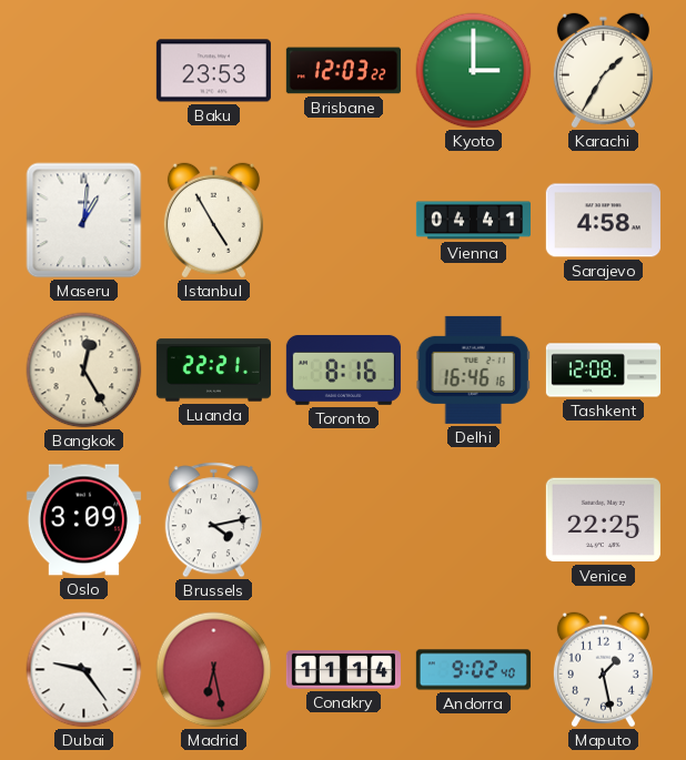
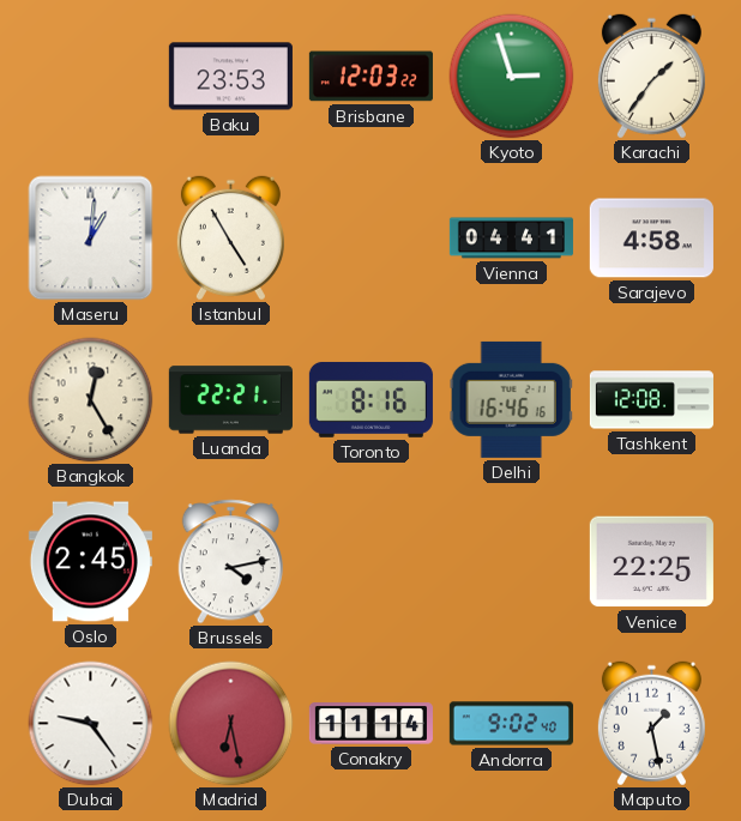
Kyoto: 3:00 -> 2:57
Karachi: 1:35 -> 1:36
Oslo: 3:09 -> 2:45
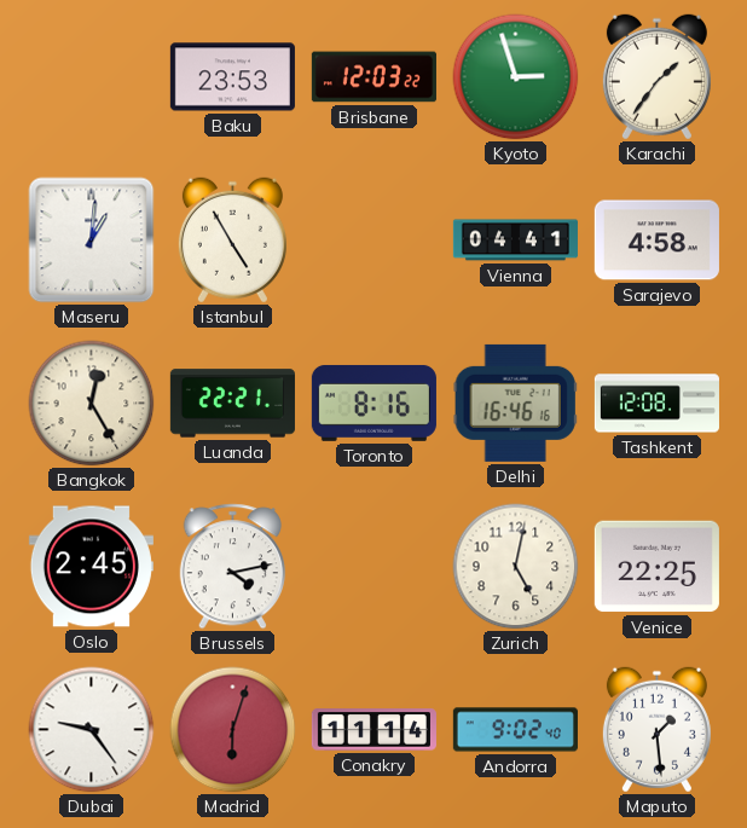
Zurich: none -> 5:02
Madrid: 6:28 -> 6:03
Maputo: 1:28 -> 1:29
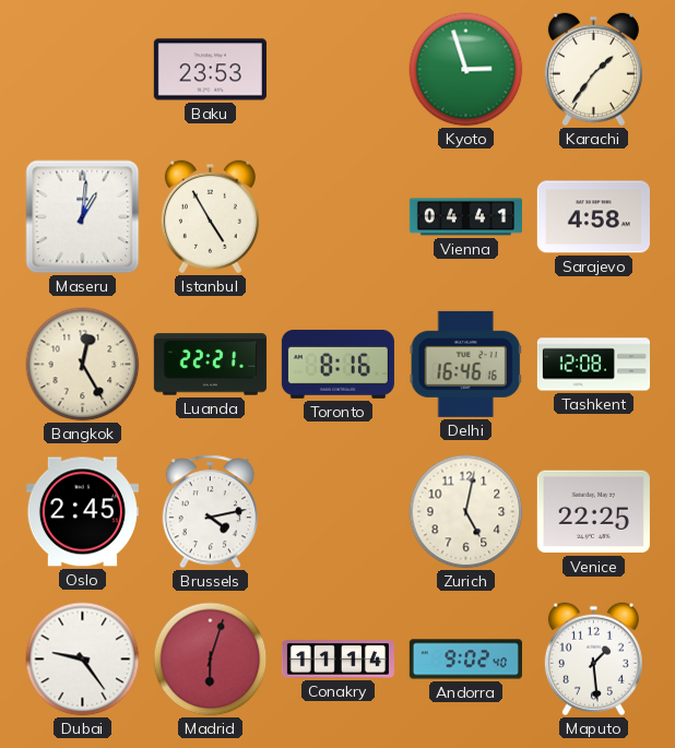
Brisbane: 12:03 -> none
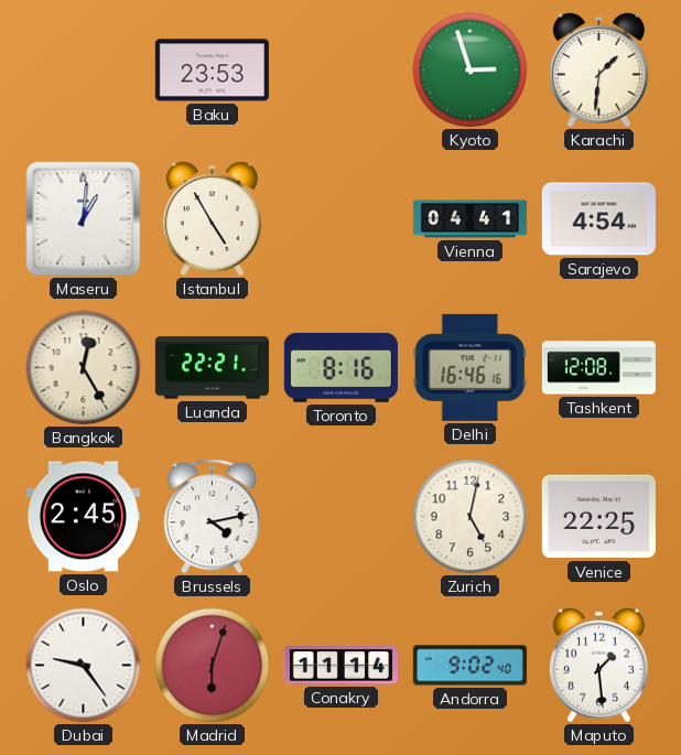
Karachi: 1:36 -> 1:31
Sarajevo: 4:58 -> 4:54
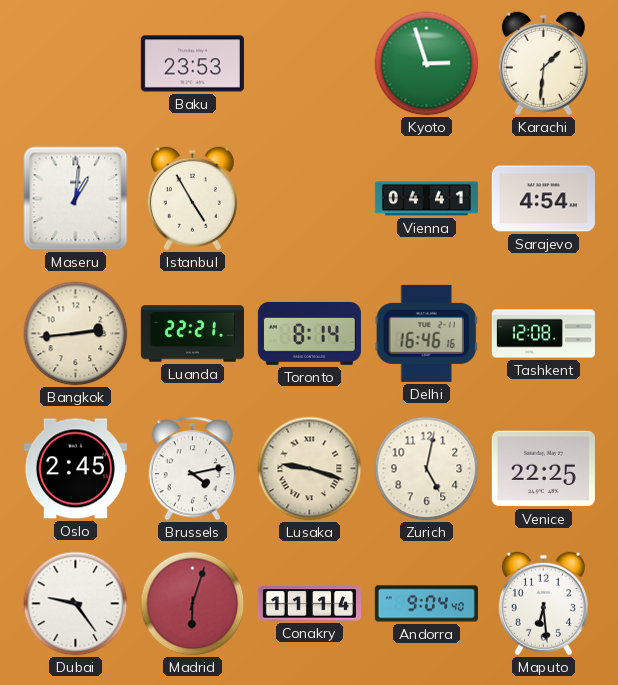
Bangkok: 12:25 -> 2:44
Toronto: 8:16 -> 8:14
Lusaka: none -> 9:18
Andorra: 9:02 -> 9:04
Maputo: 1:29 -> 6:29
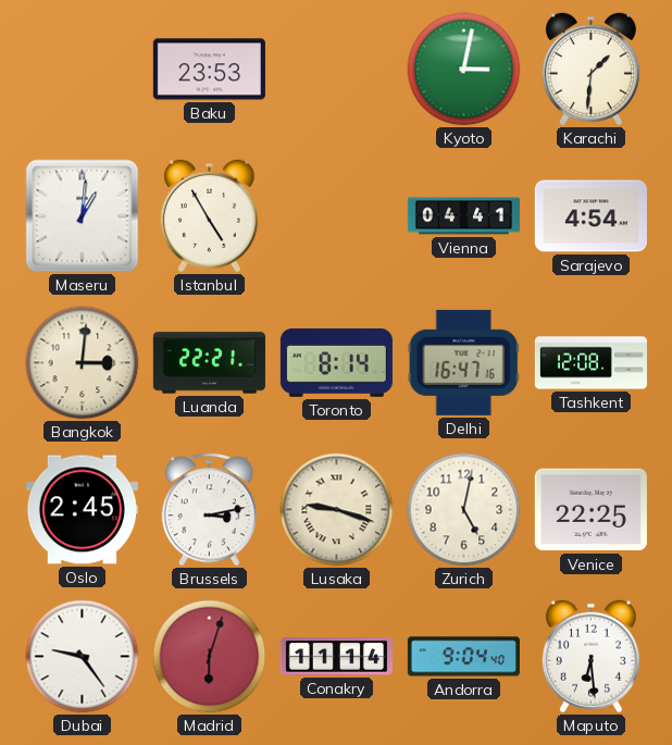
Kyoto: 2:57 -> 3:02
Bangkok: 2:44 -> 3:01
Delhi: 16:46 -> 16:47
Brussels: 4:13 -> 3:13
